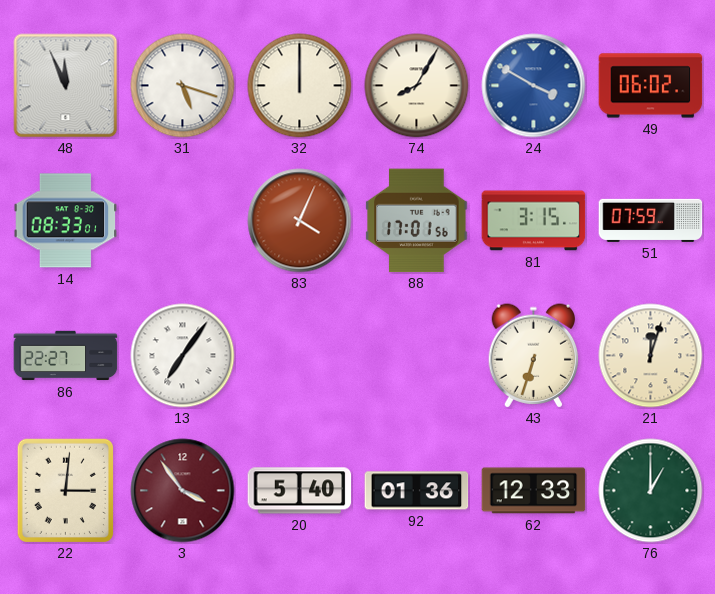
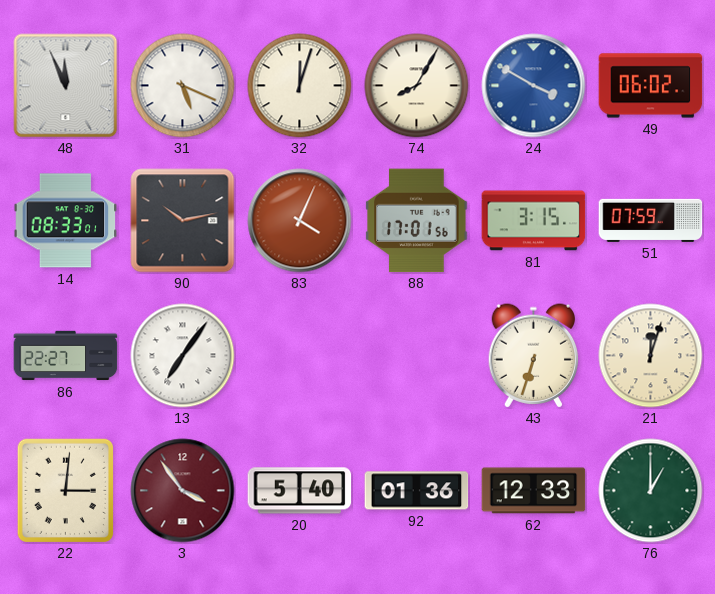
31: 5:18 -> 5:19
32: 12:00 -> 12:03
90: none -> 10:13
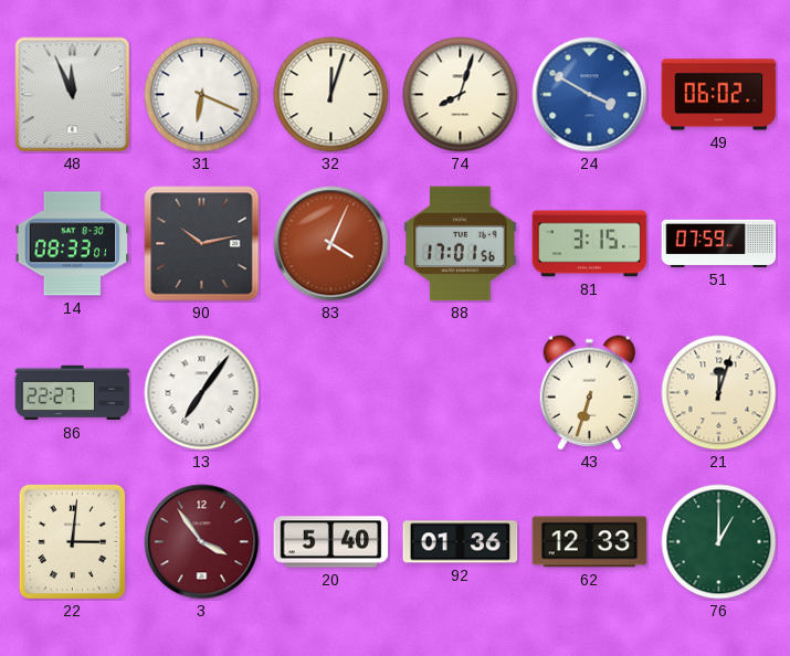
31: 5:19 -> 6:19
74: 8:05 -> 8:03
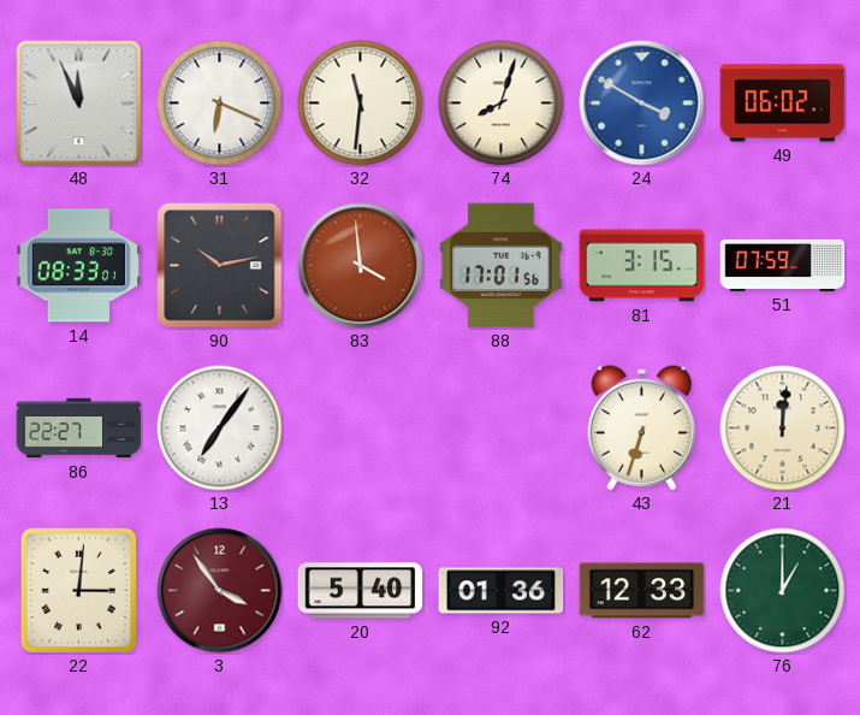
32: 12:03 -> 11:31
83: 4:04 -> 3:59
21: 12:03 -> 12:01
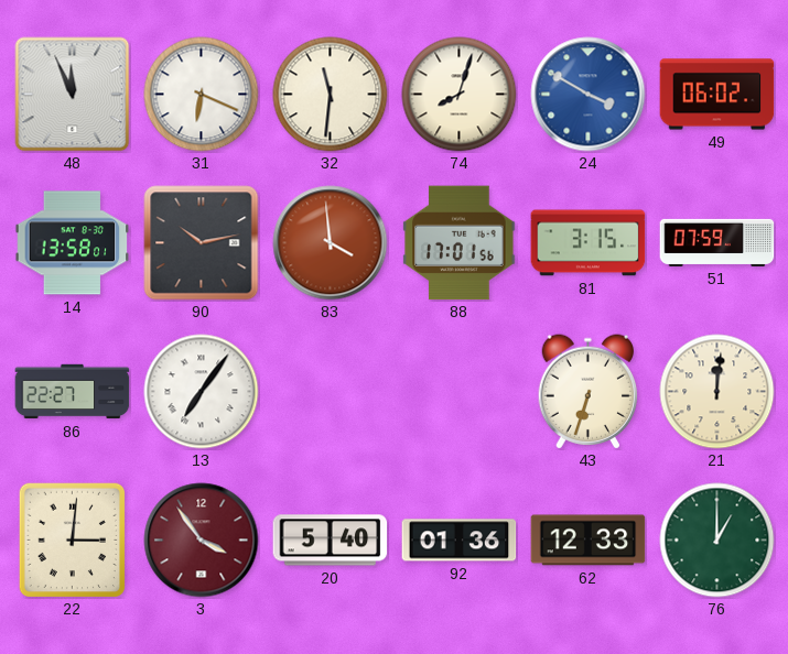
14: 08:33 -> 13:58
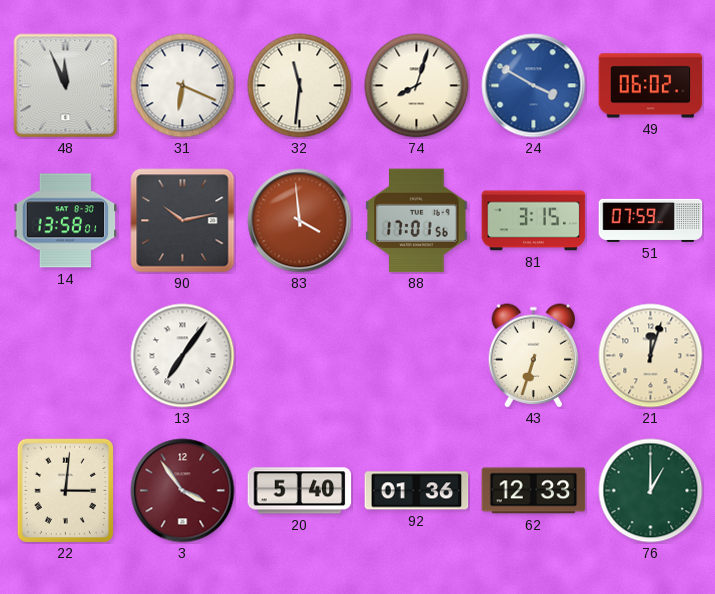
86: 22:27 -> none
21: 12:01 -> 12:03
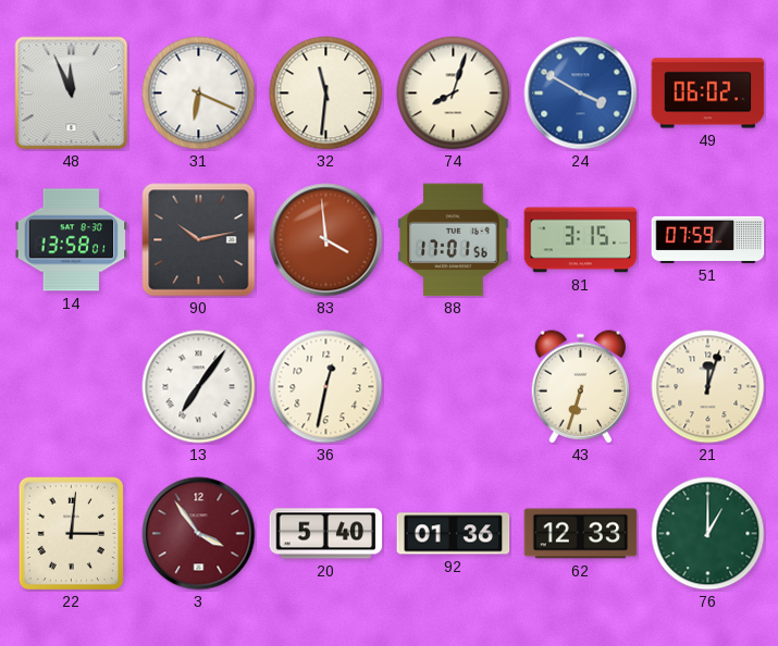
36: none -> 12:32
